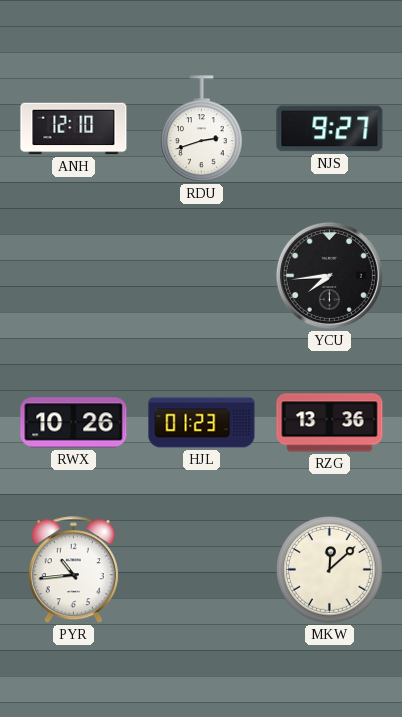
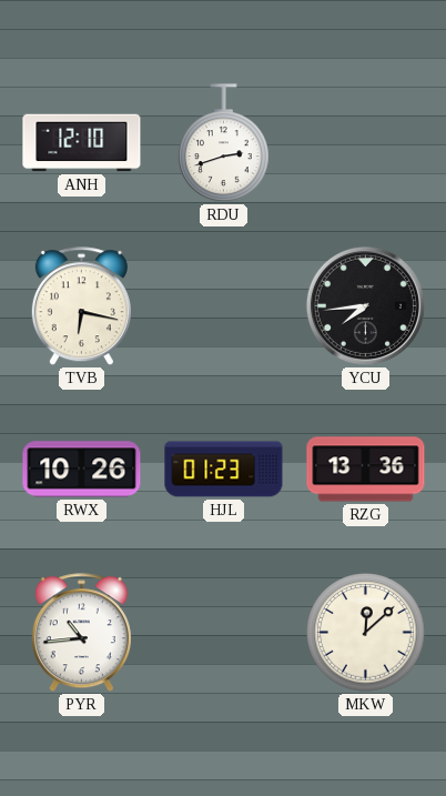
NJS: 9:27 -> none
TVB: none -> 6:17
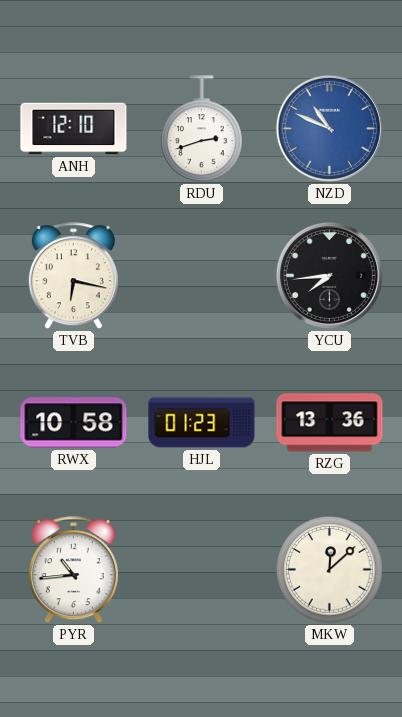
NZD: none -> 10:49
RWX: 10:26 -> 10:58
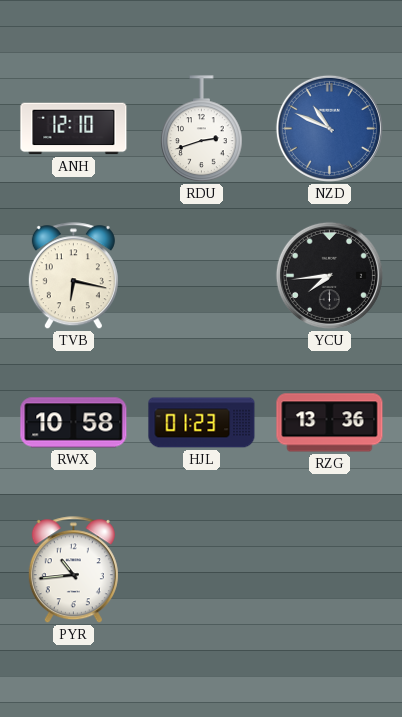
MKW: 12:08 -> none
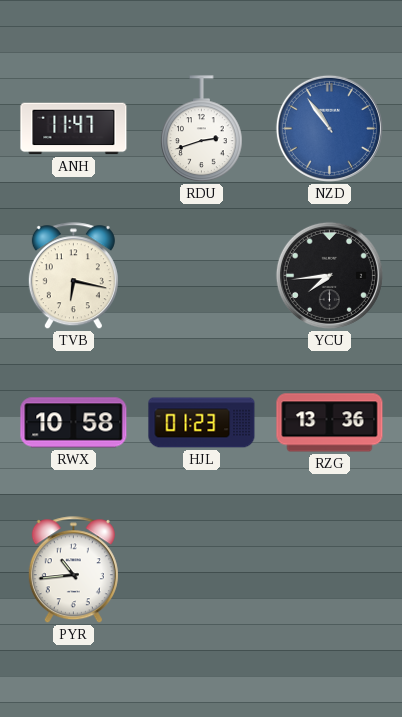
ANH: 12:10 -> 11:47
NZD: 10:49 -> 10:54
